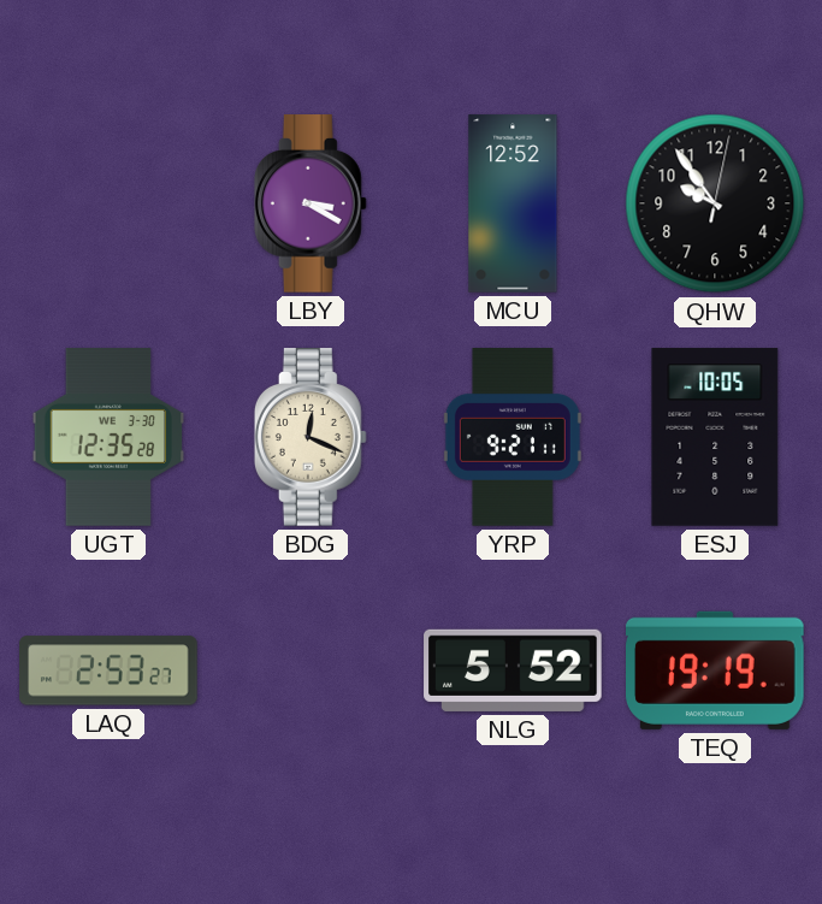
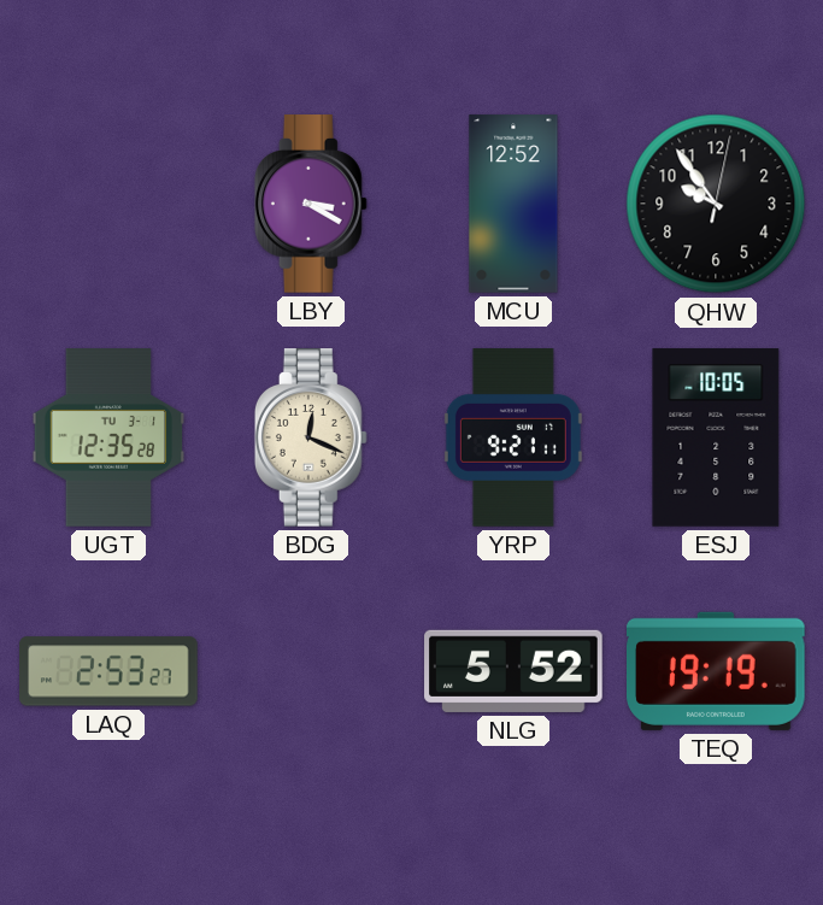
UGT date: WE 3-30 -> TU 3-1
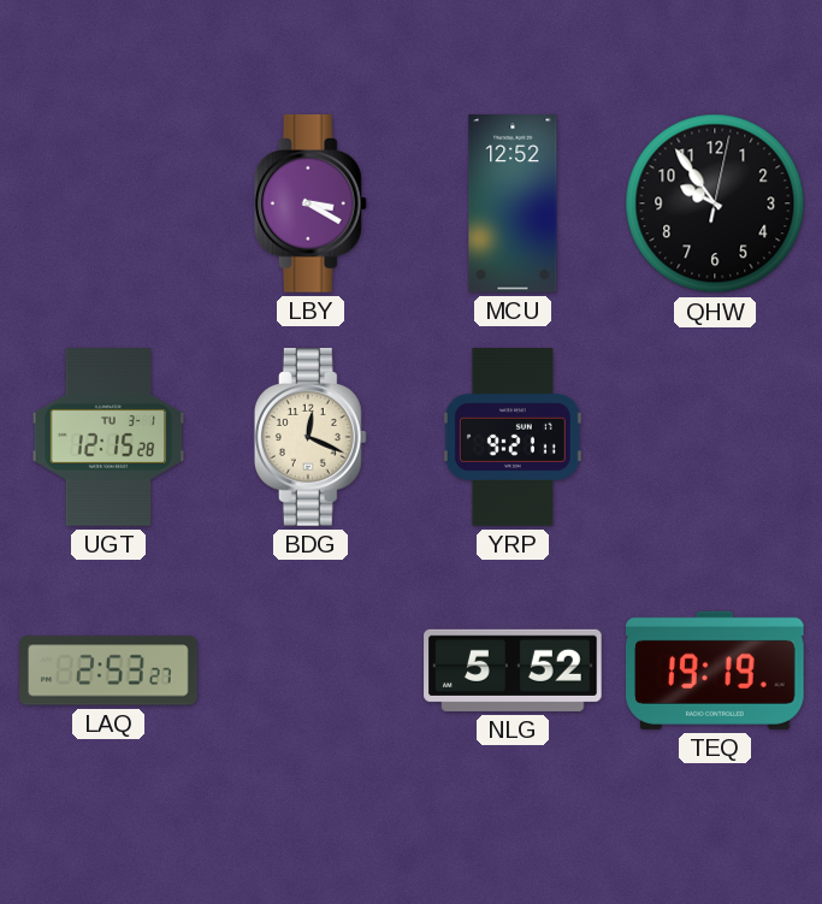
UGT: 12:35 -> 12:15
ESJ: 10:05 -> none
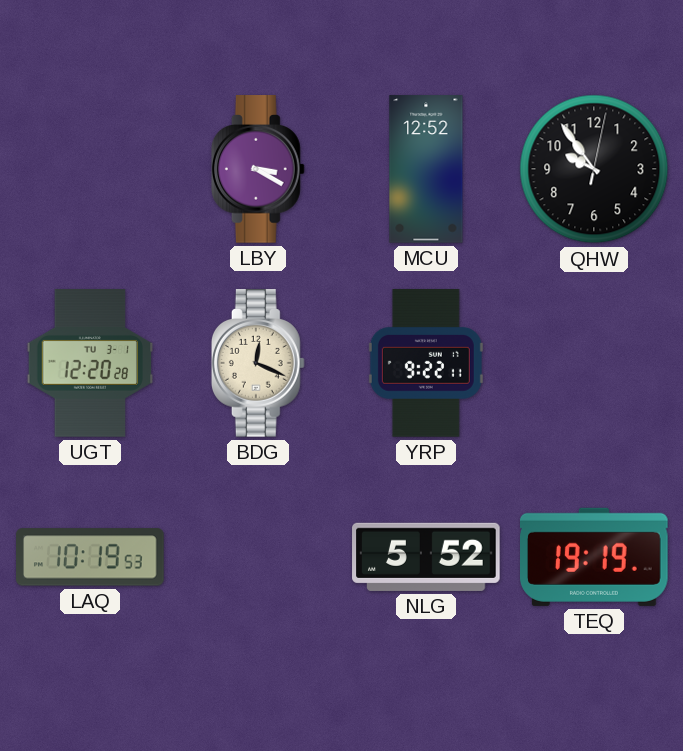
UGT: 12:15 -> 12:20
YRP: 9:21 -> 9:22
LAQ: 2:53 -> 10:19
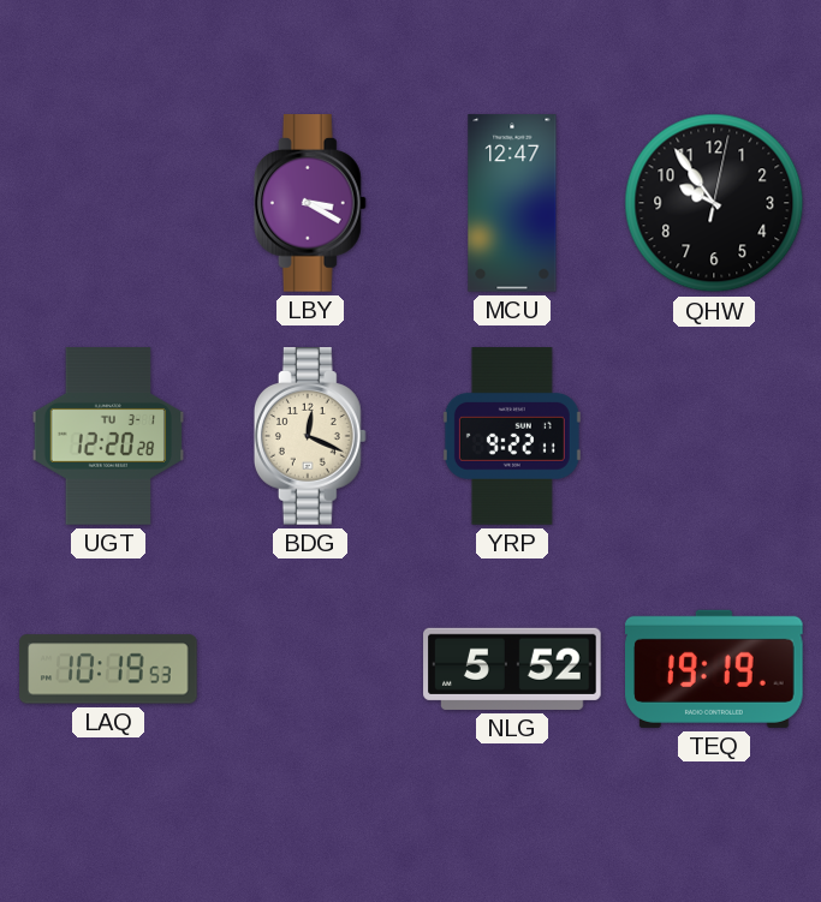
MCU: 12:52 -> 12:47
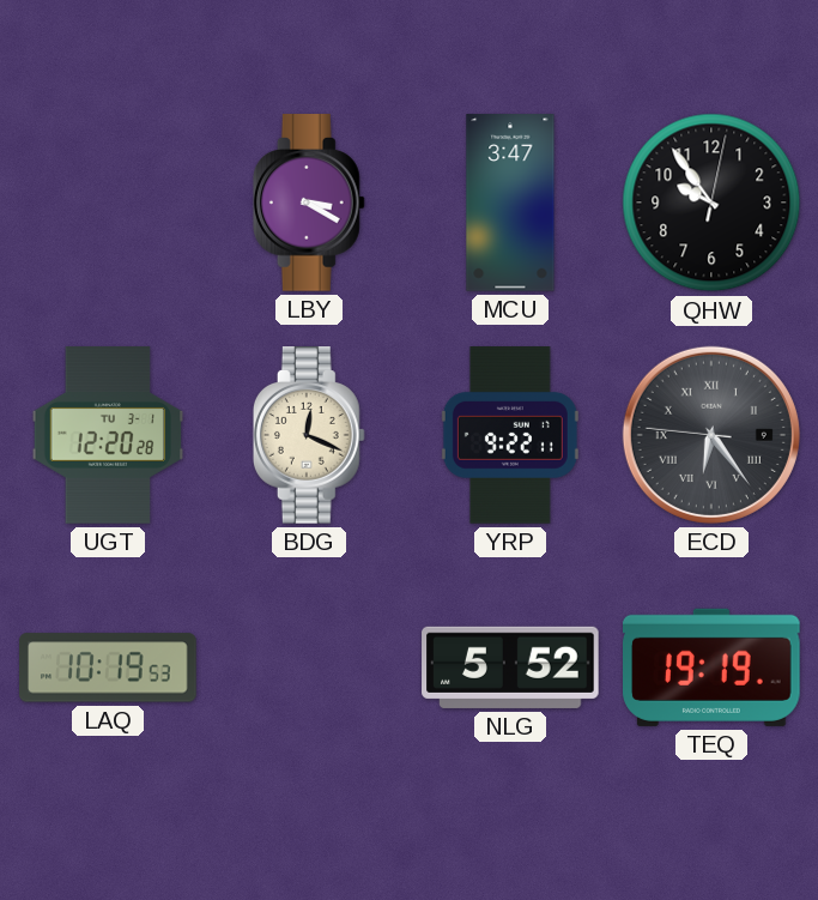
MCU: 12:47 -> 3:47
ECD: none -> 6:23
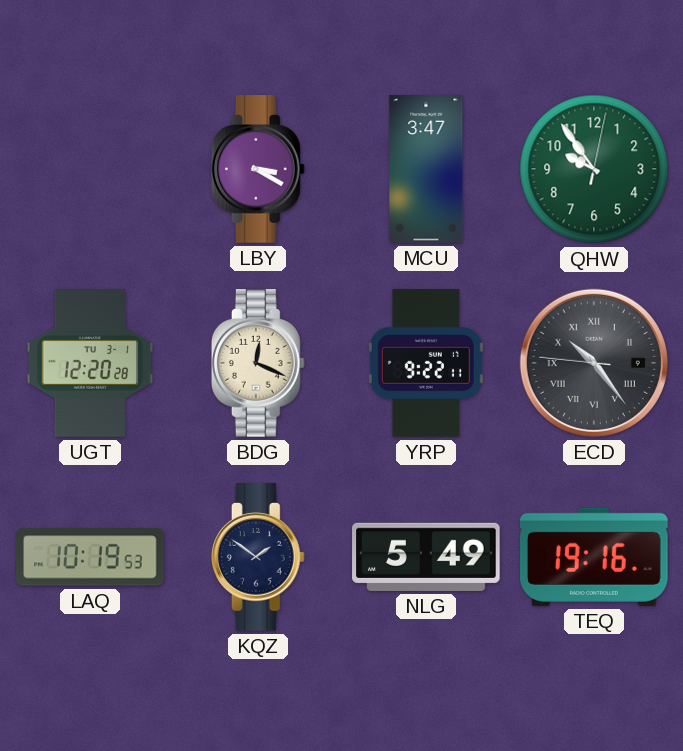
QHW dial: black -> green
ECD: 6:23 -> 10:23
KQZ: none -> 1:51
NLG: 5:52 -> 5:49
TEQ: 19:19 -> 19:16
